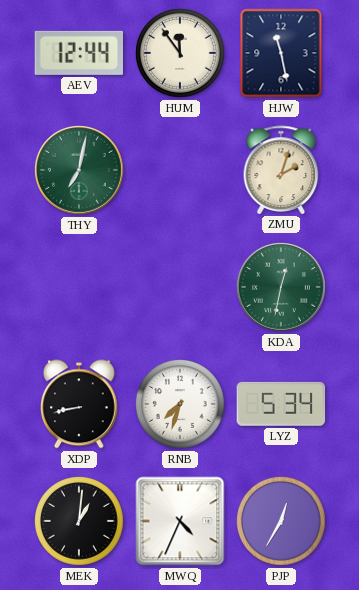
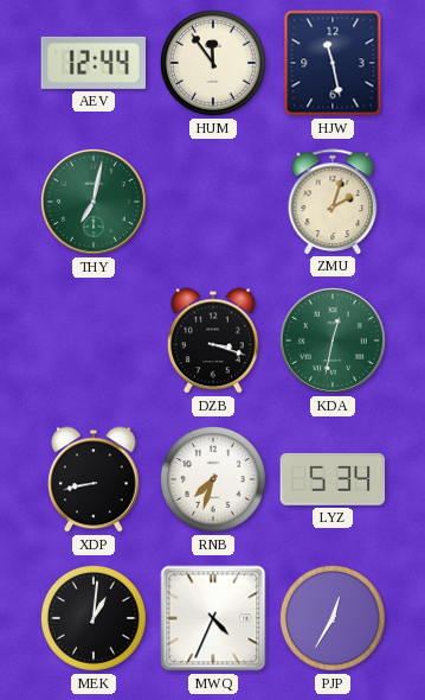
DZB: none -> 3:18
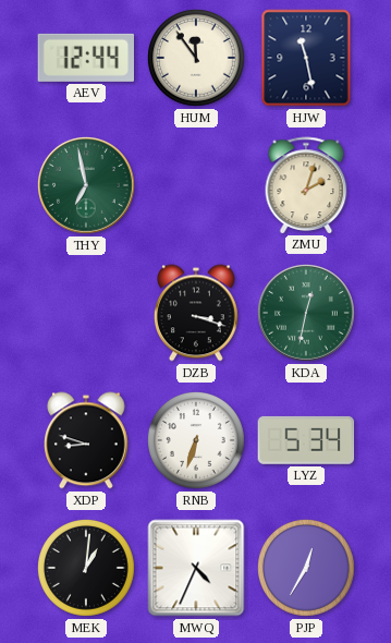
THY: 7:02 -> 6:58
XDP: 8:43 -> 8:48
RNB: 7:33 -> 6:33
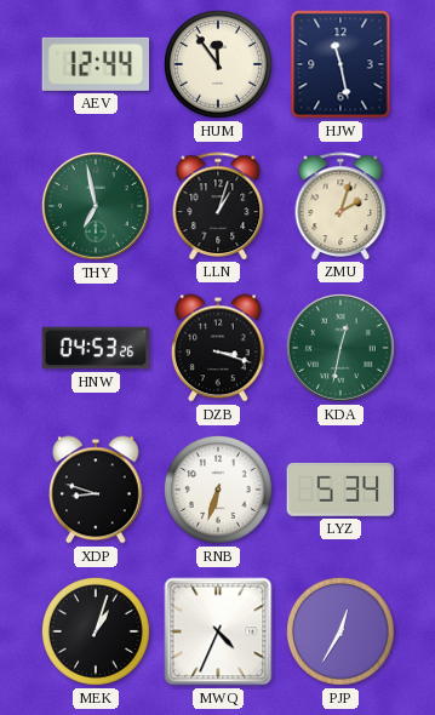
LLN: none -> 1:03
HNW: none -> 04:53
MEK: 1:01 -> 1:03
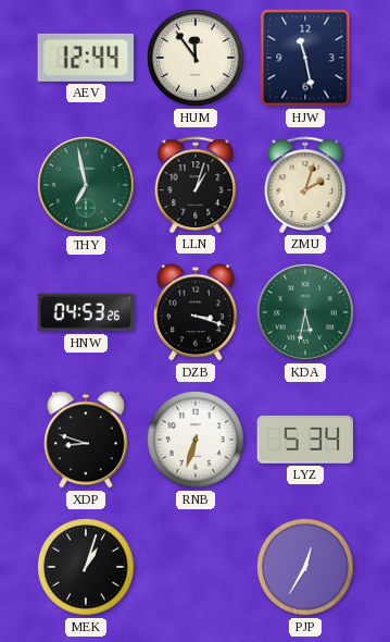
KDA: 12:32 -> 5:32
MWQ: 4:34 -> none
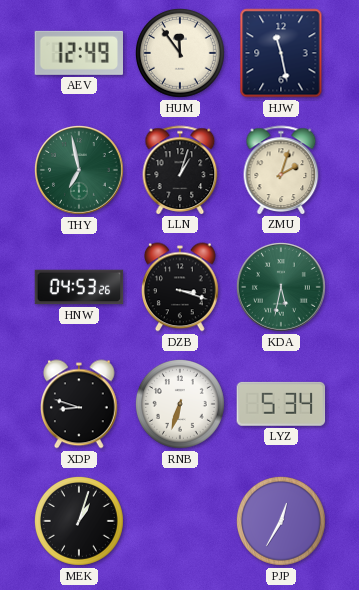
AEV: 12:44 -> 12:49
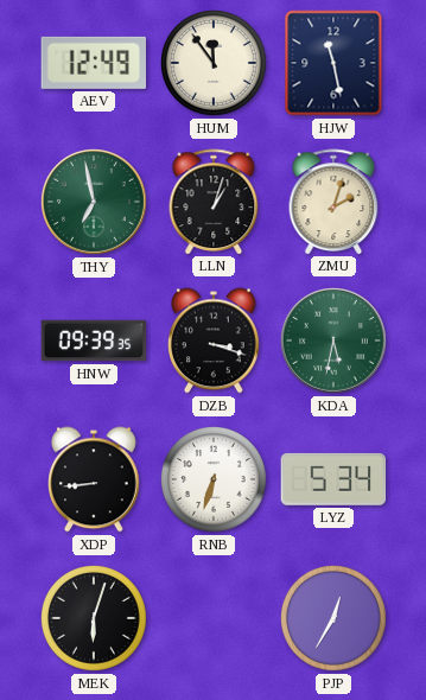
HNW: 04:53 -> 09:39
XDP: 8:48 -> 8:44
MEK: 1:03 -> 6:03
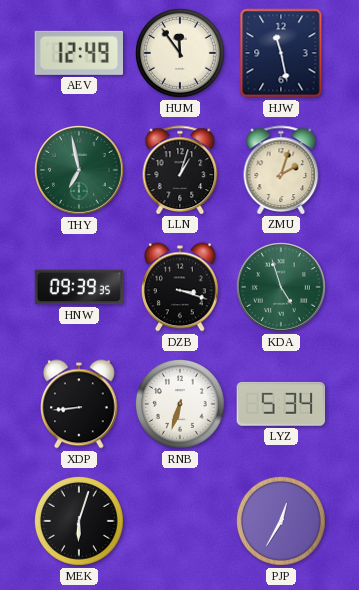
KDA: 5:32 -> 4:57
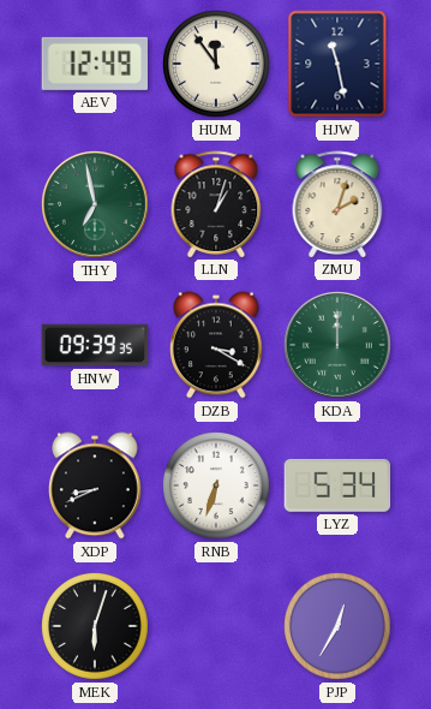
DZB: 3:18 -> 3:20
KDA: 4:57 -> 12:00
XDP: 8:44 -> 8:41
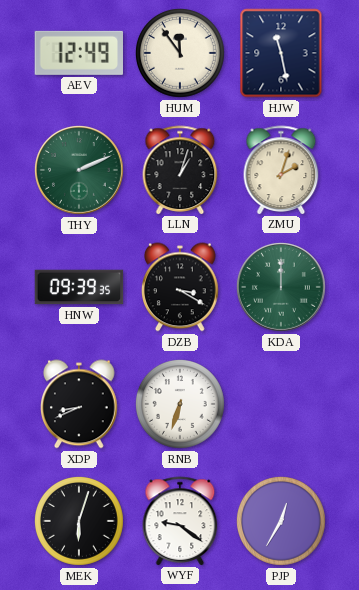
THY: 6:58 -> 2:11
LYZ: 5:34 -> none
WYF: none -> 9:21
